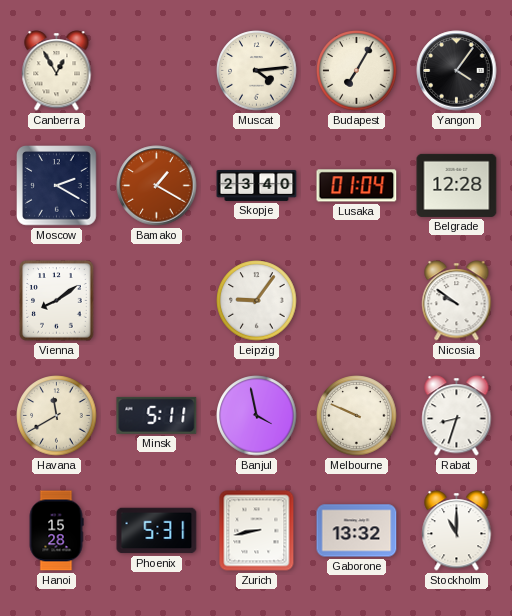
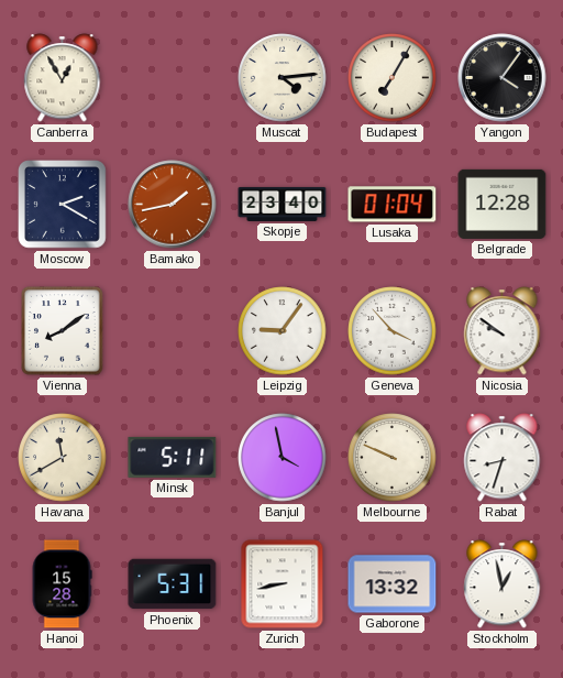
Bamako: 1:20 -> 1:43
Geneva: none -> 3:53
Stockholm: 11:00 -> 12:58
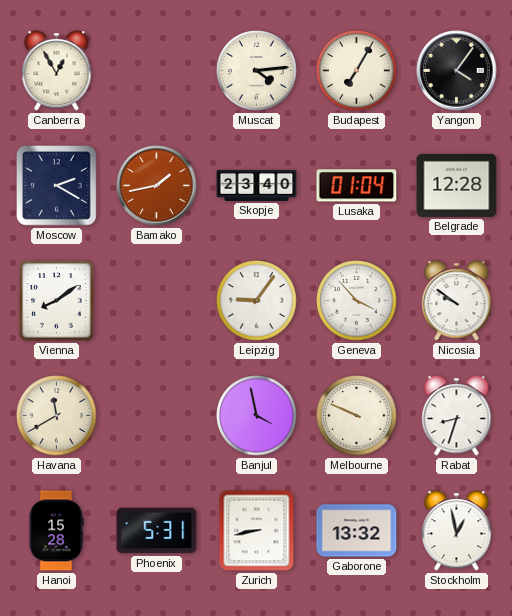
Minsk: 5:11 -> none
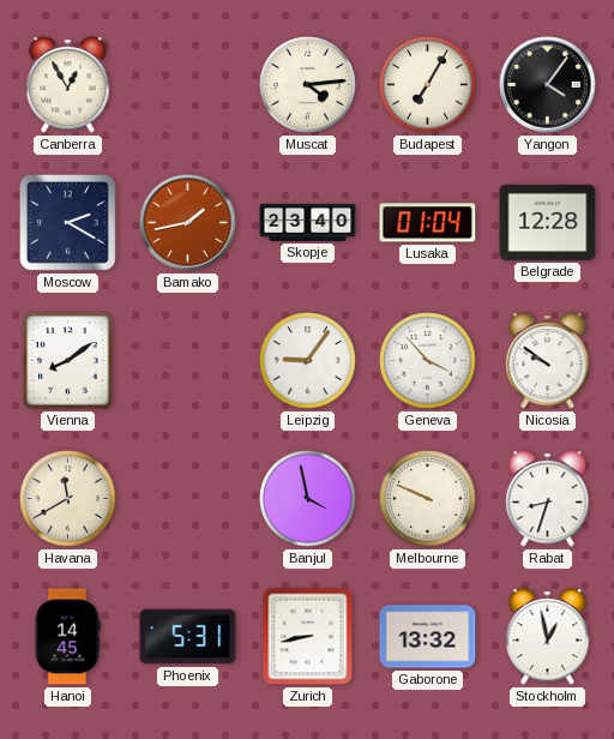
Hanoi: 15:28 -> 14:45
